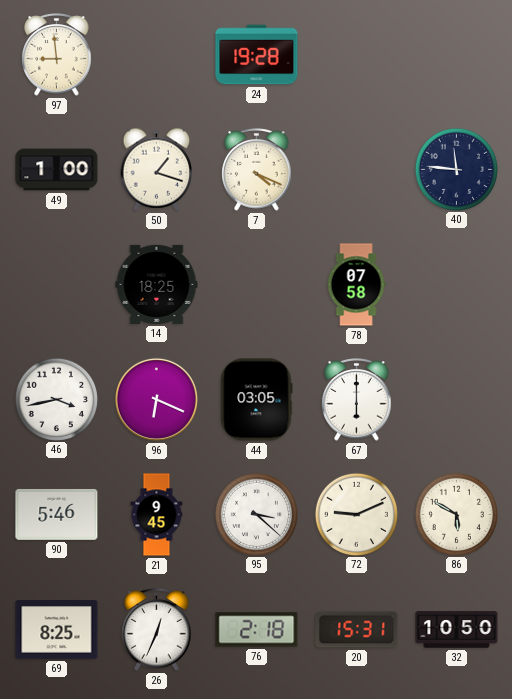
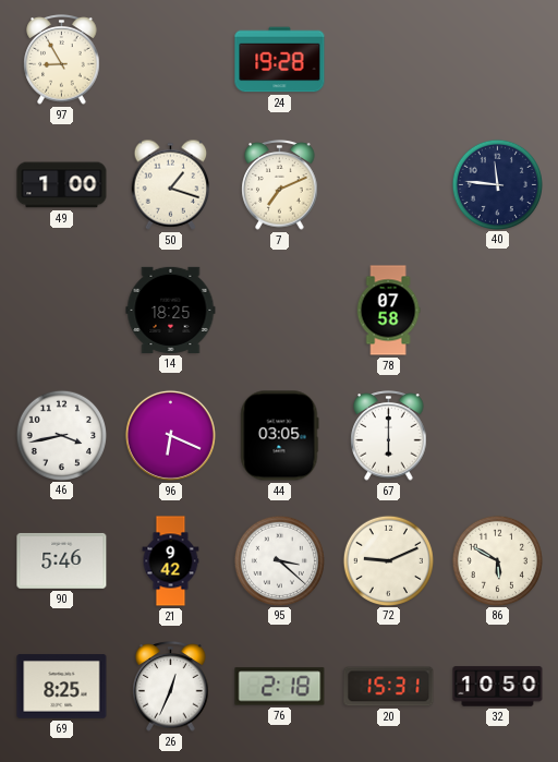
97: 8:59 -> 8:55
7: 4:19 -> 7:11
21: 9:45 -> 9:42
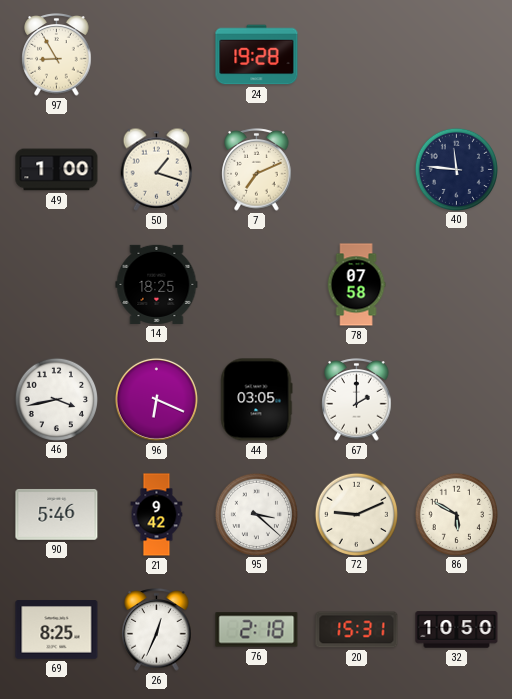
67: 6:00 -> 2:00
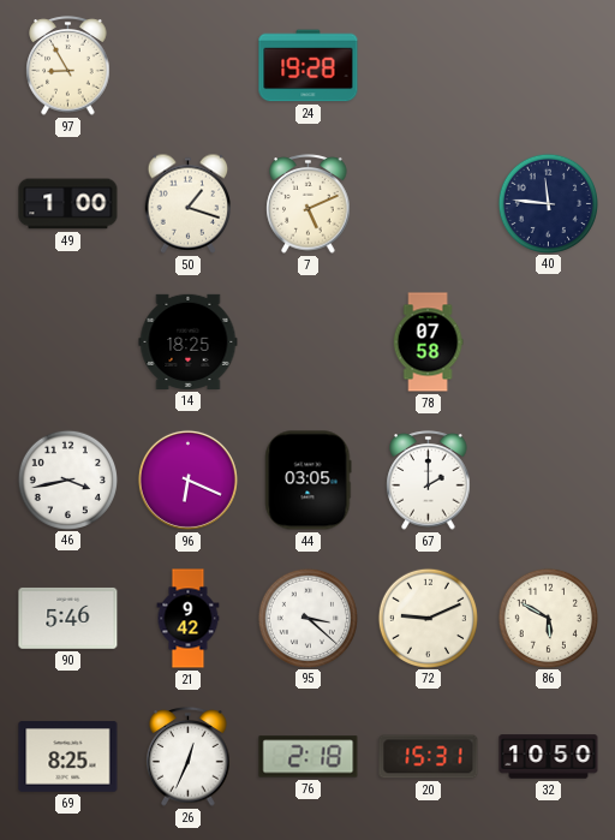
7: 7:11 -> 5:11
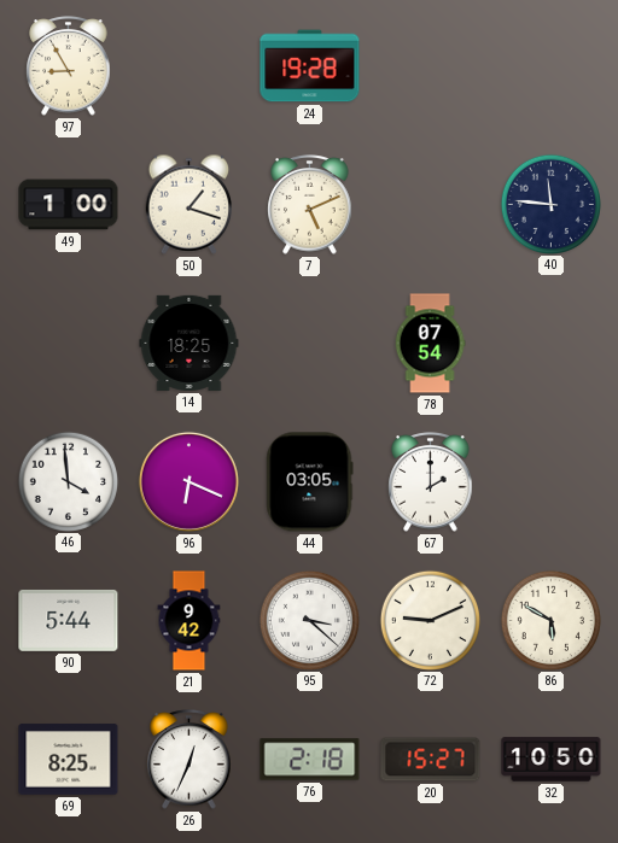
78: 07:58 -> 07:54
46: 3:43 -> 3:59
90: 5:46 -> 5:44
20: 15:31 -> 15:27
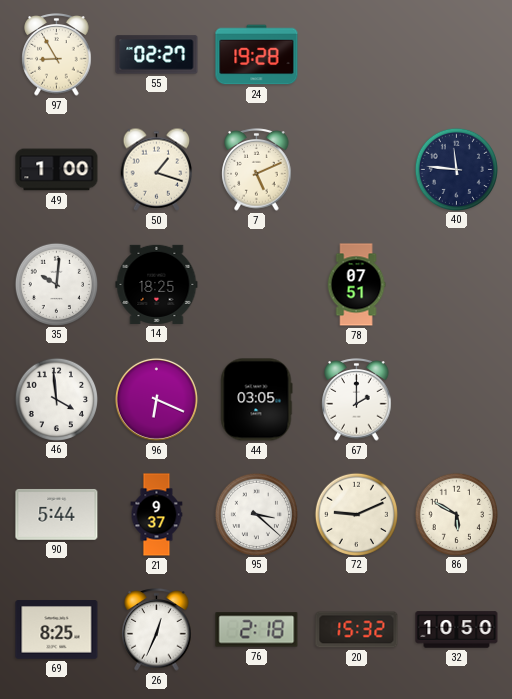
55: none -> 02:27
35: none -> 10:01
78: 07:54 -> 07:51
21: 9:42 -> 9:37
20: 15:27 -> 15:32
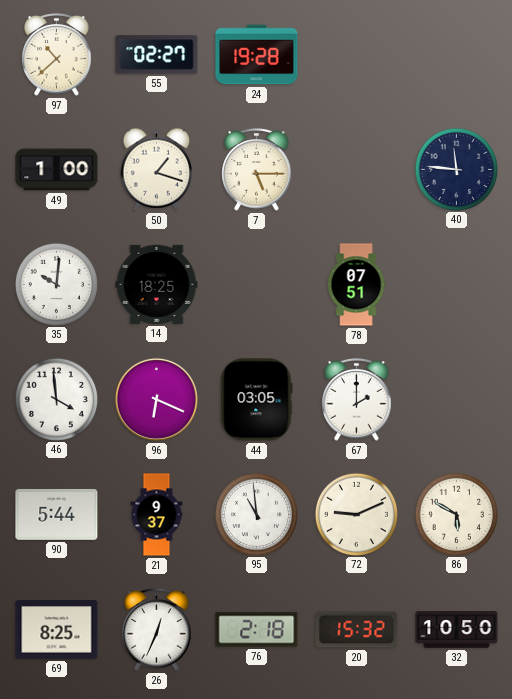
97: 8:55 -> 10:38
7: 5:11 -> 5:15
95: 3:22 -> 10:59
